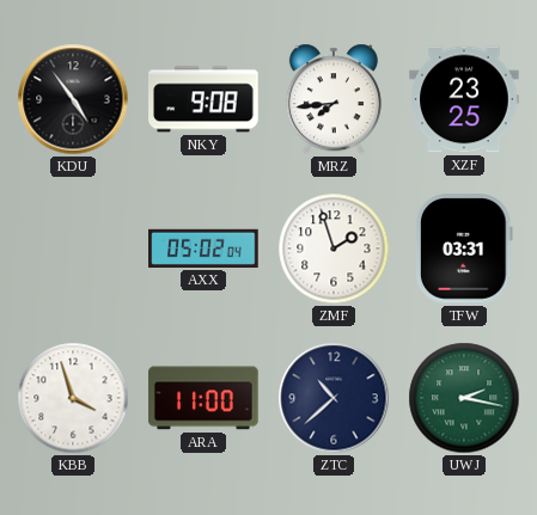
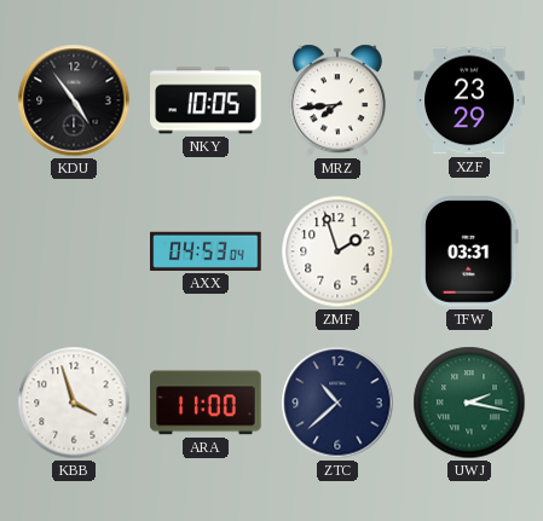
NKY: 9:08 -> 10:05
XZF: 23:25 -> 23:29
AXX: 05:02 -> 04:53
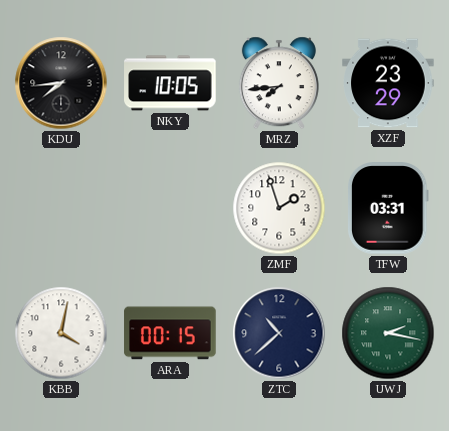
KDU: 4:54 -> 7:44
AXX: 04:53 -> none
KBB: 3:57 -> 4:02
ARA: 11:00 -> 00:15
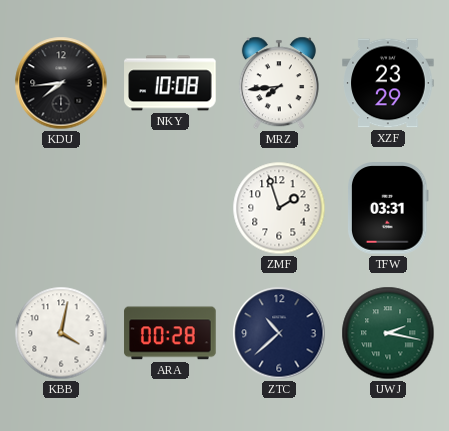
NKY: 10:05 -> 10:08
ARA: 00:15 -> 00:28
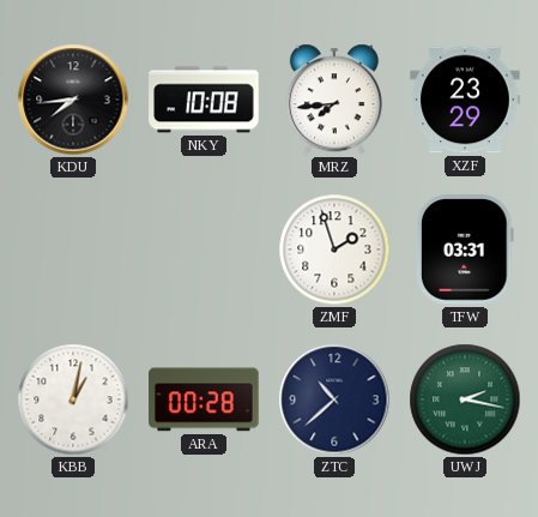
KBB: 4:02 -> 1:02
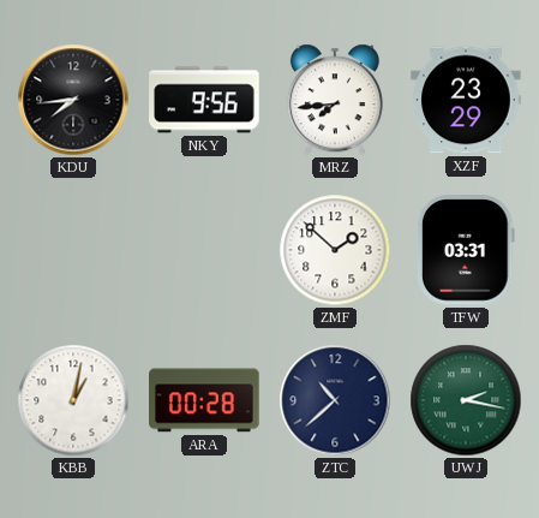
NKY: 10:08 -> 9:56
ZMF: 1:57 -> 1:52
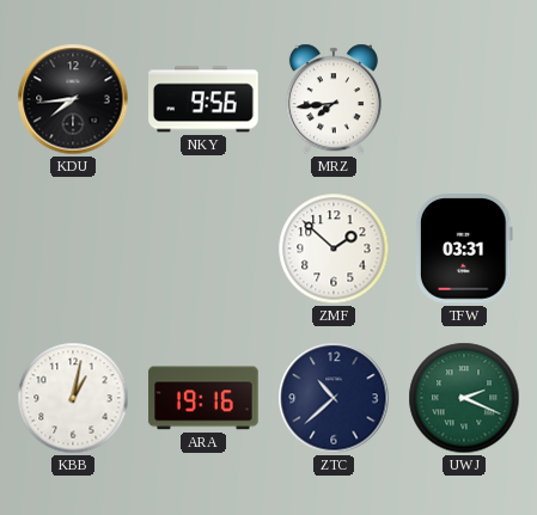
XZF: 23:29 -> none
ARA: 00:28 -> 19:16
UWJ: 2:17 -> 2:19
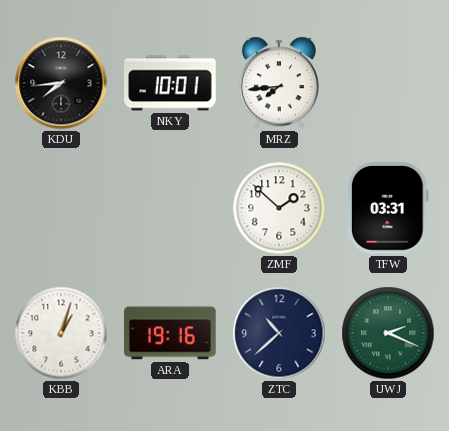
NKY: 9:56 -> 10:01
KBB: 1:02 -> 1:03
